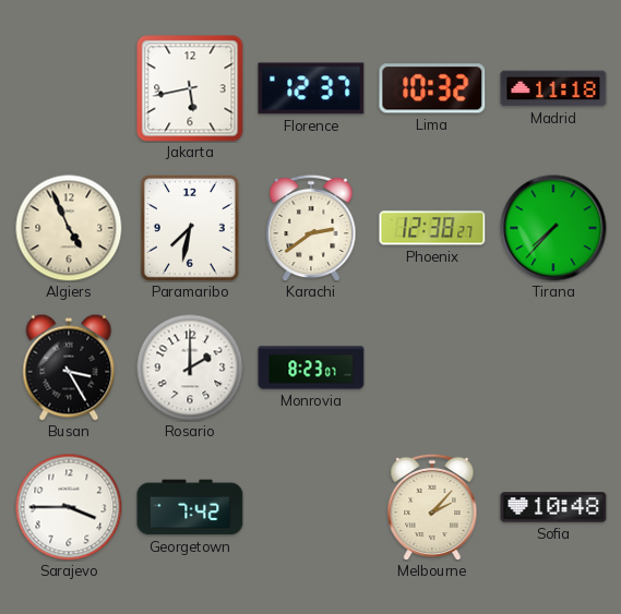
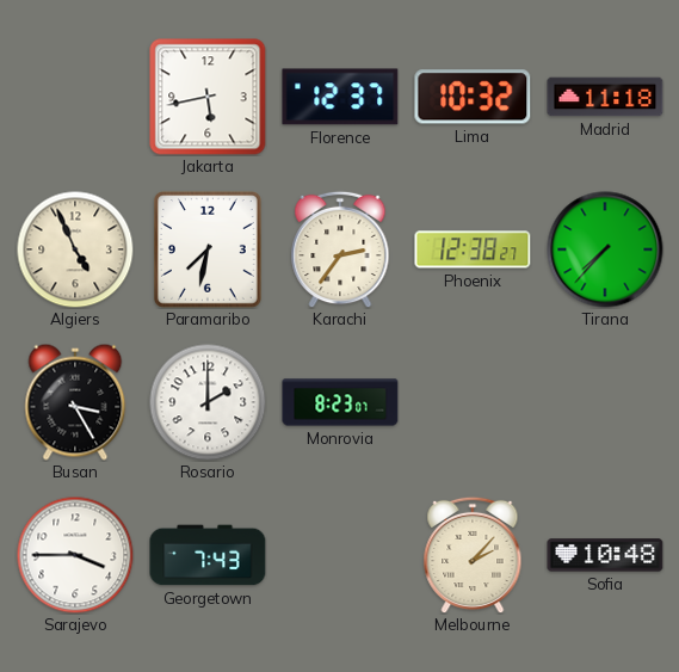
Karachi: 2:39 -> 2:36
Georgetown: 7:42 -> 7:43
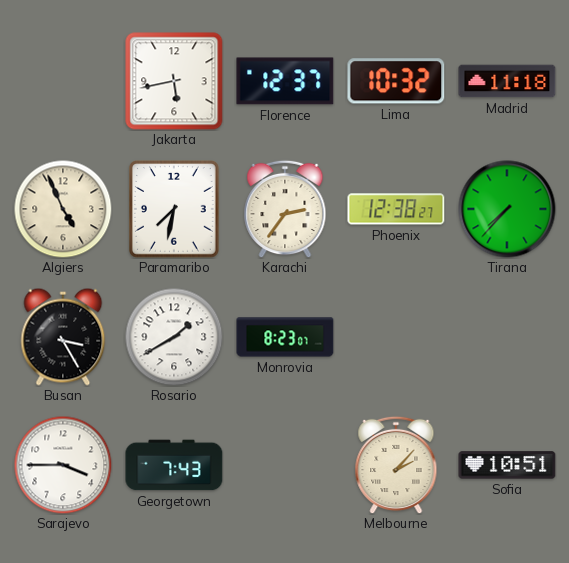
Rosario: 2:00 -> 1:40
Sofia: 10:48 -> 10:51
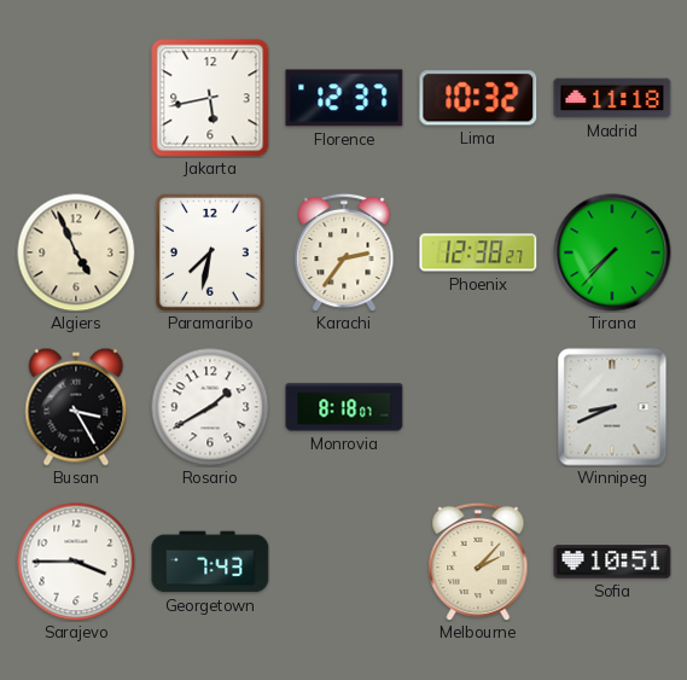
Monrovia: 8:23 -> 8:18
Winnipeg: none -> 8:41
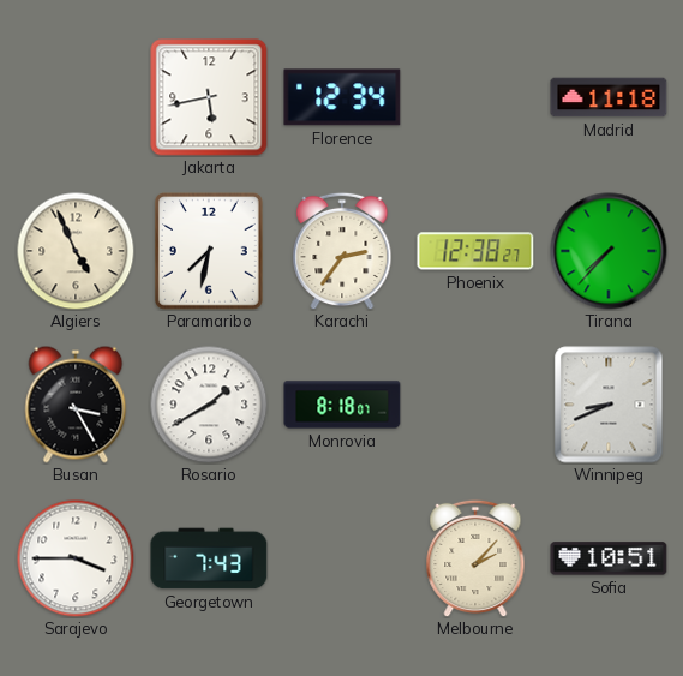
Florence: 12:37 -> 12:34
Lima: 10:32 -> none
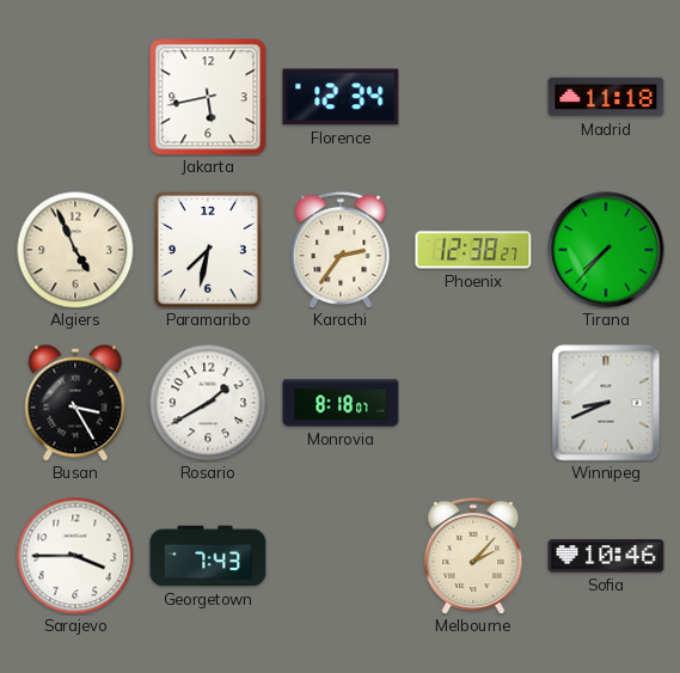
Sofia: 10:51 -> 10:46
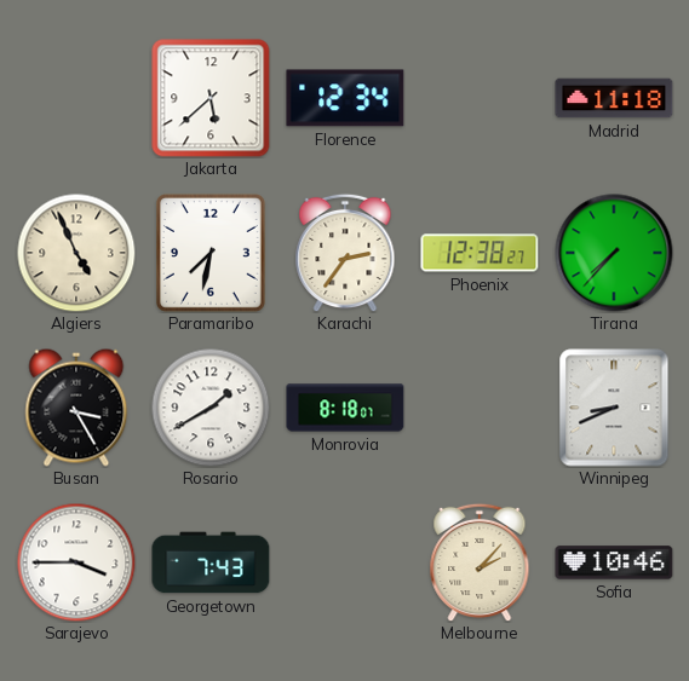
Jakarta: 5:43 -> 5:38
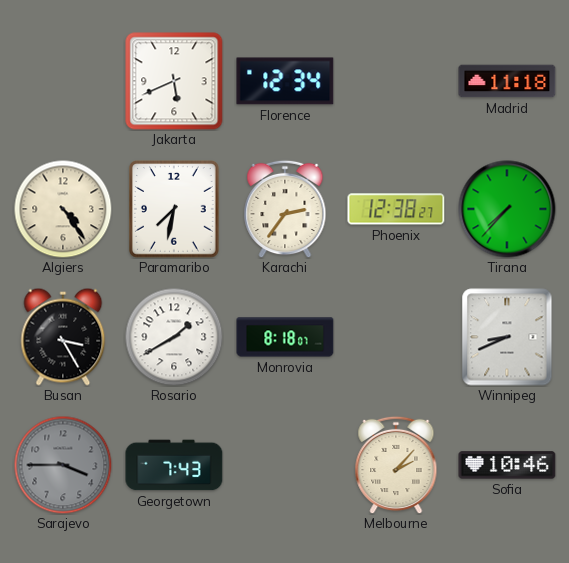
Jakarta: 5:38 -> 5:41
Algiers: 4:56 -> 4:24
Sarajevo dial: white -> grey
